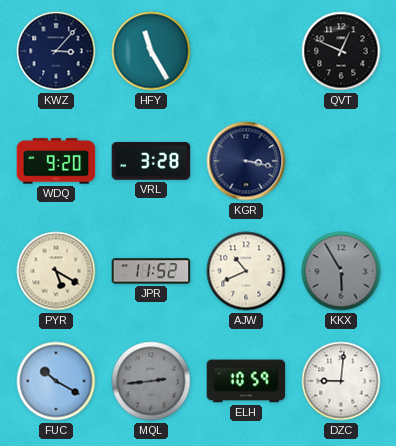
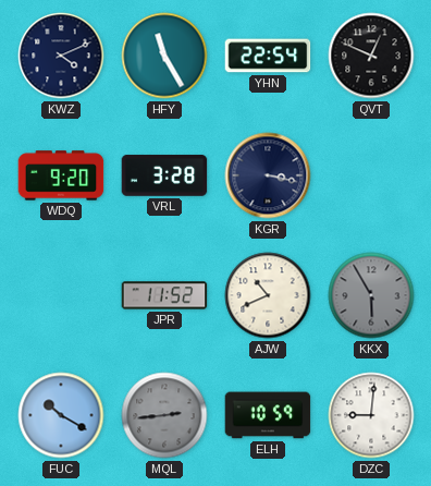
KWZ: 3:07 -> 4:11
YHN: none -> 22:54
PYR: 5:20 -> none
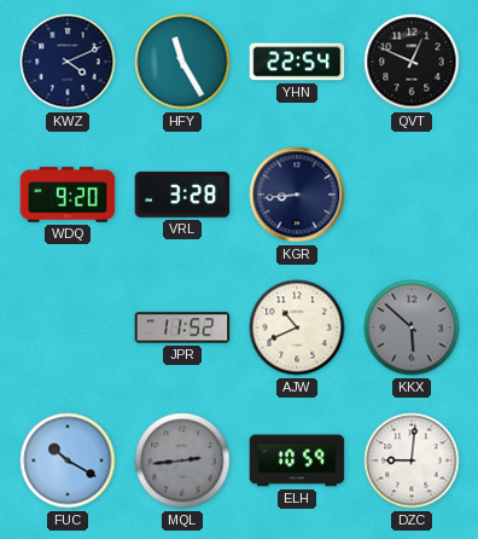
KGR: 3:17 -> 8:44
KKX: 5:55 -> 5:52
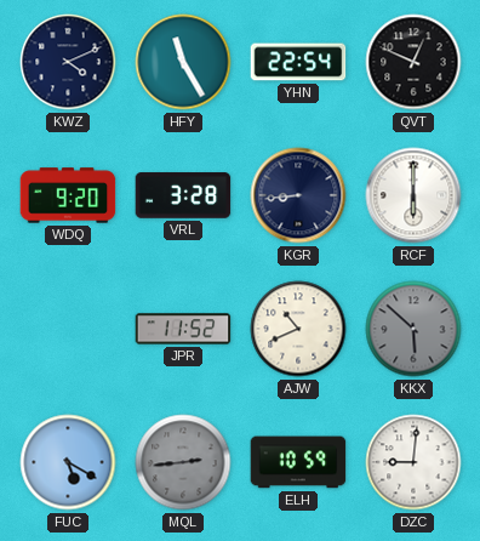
RCF: none -> 6:00
FUC: 10:20 -> 5:20
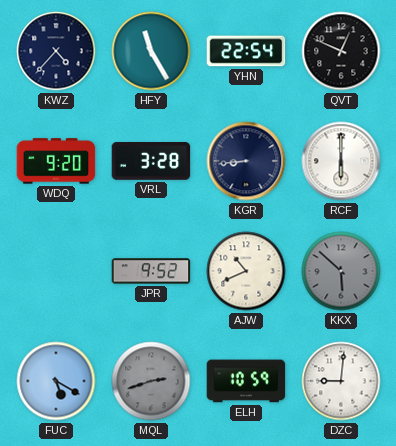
KWZ: 4:11 -> 4:37
JPR: 11:52 -> 9:52
MQL: 2:44 -> 2:42
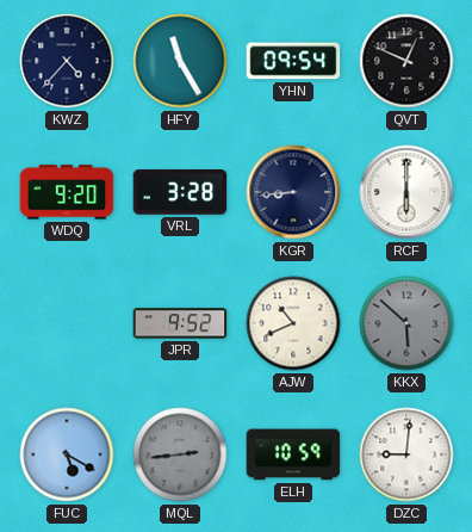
YHN: 22:54 -> 09:54
MQL: 2:42 -> 2:44
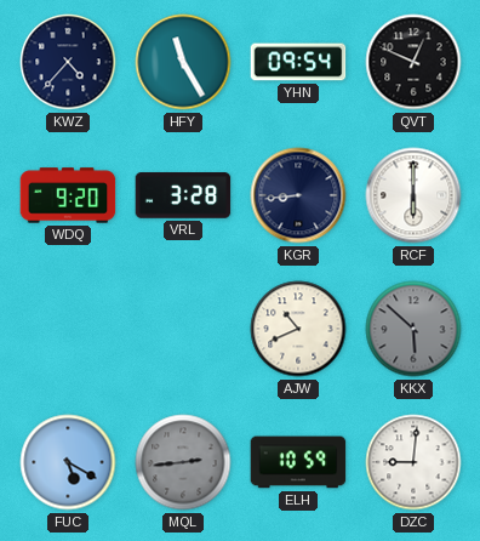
JPR: 9:52 -> none
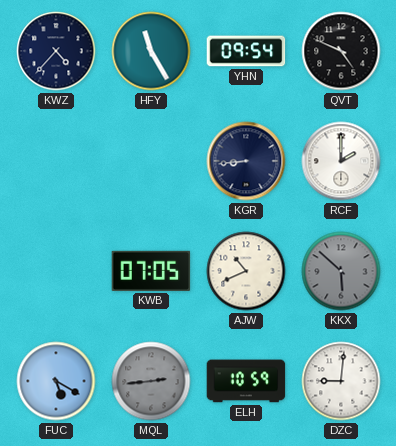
QVT: 12:49 -> 4:49
WDQ: 9:20 -> none
VRL: 3:28 -> none
RCF: 6:00 -> 2:00
KWB: none -> 07:05
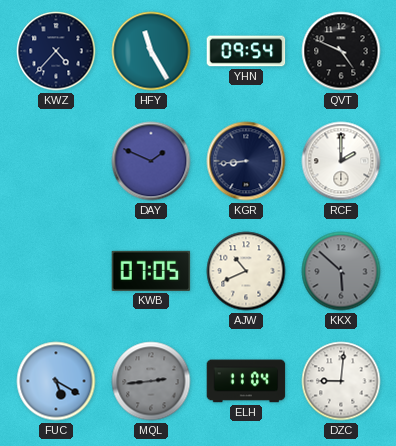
DAY: none -> 1:49
ELH: 10:59 -> 11:04
